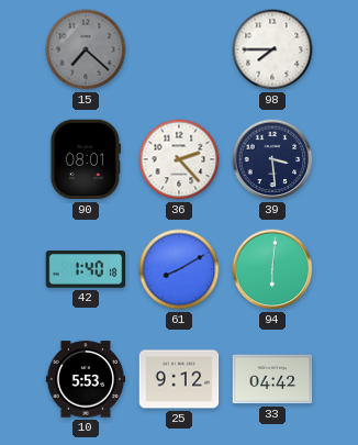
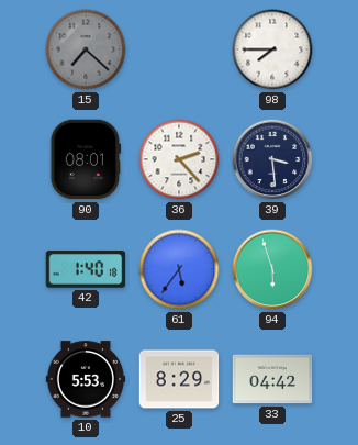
61: 8:10 -> 5:36
94: 6:01 -> 5:57
25: 9:12 -> 8:29
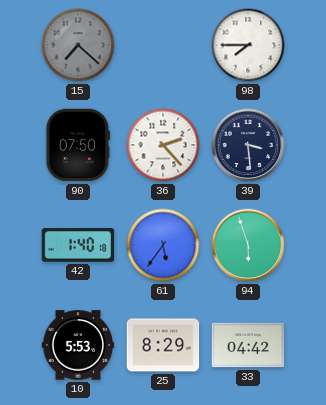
90: 08:01 -> 07:50
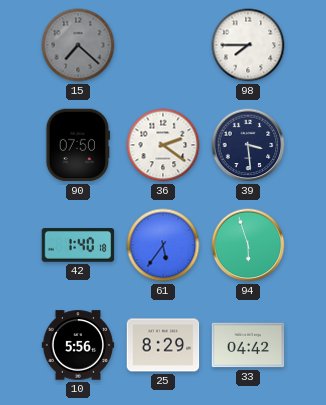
36: 2:23 -> 2:21
10: 5:53 -> 5:56
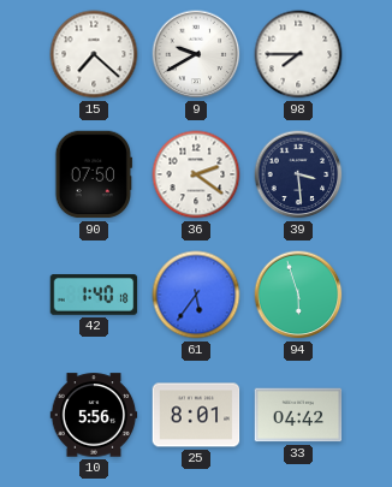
15 dial: grey -> white
9: none -> 9:40
25: 8:29 -> 8:01
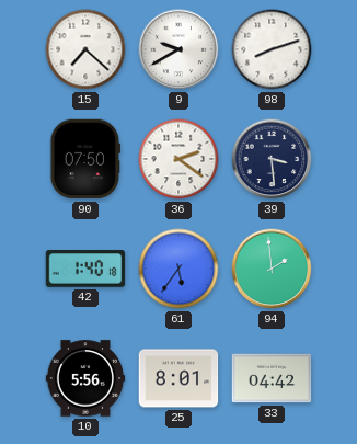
98: 7:45 -> 8:12
94: 5:57 -> 1:59
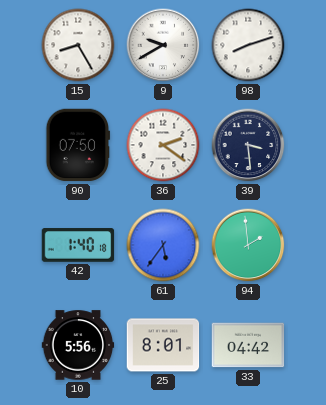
15: 7:22 -> 8:25
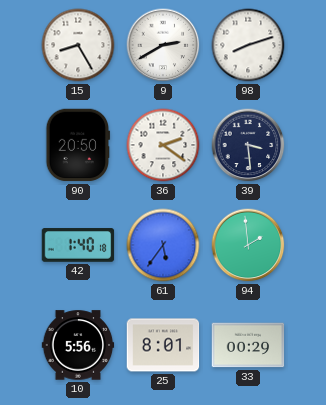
9: 9:40 -> 2:40
90: 07:50 -> 20:50
33: 04:42 -> 00:29
